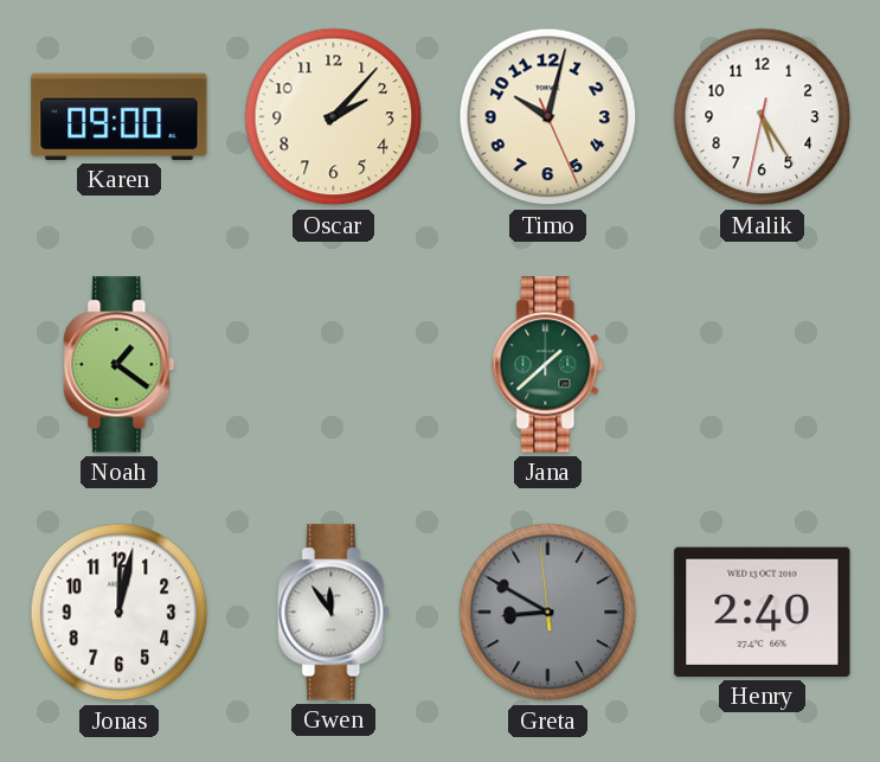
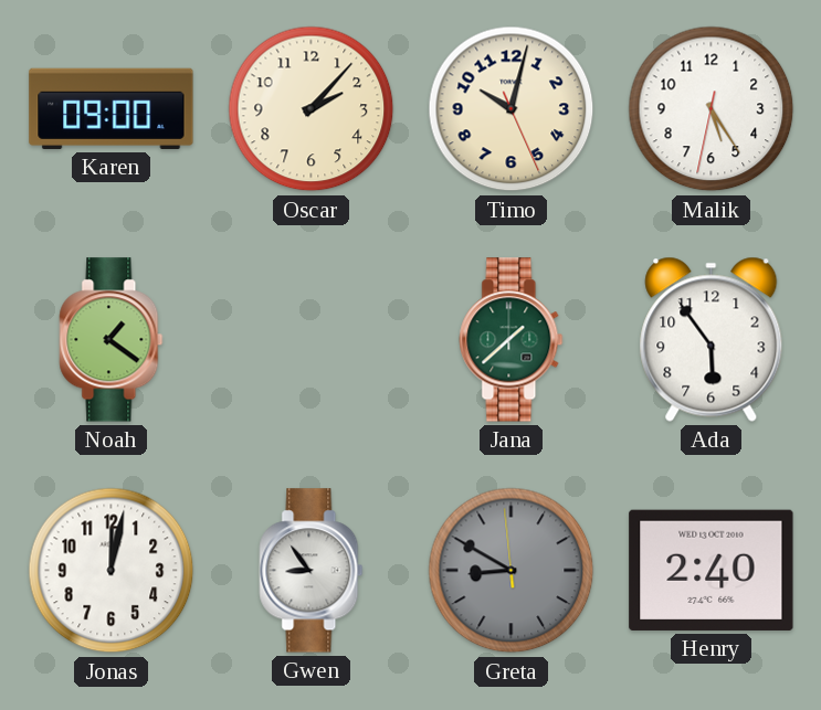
Ada: none -> 5:54
Gwen: 11:54 -> 8:54
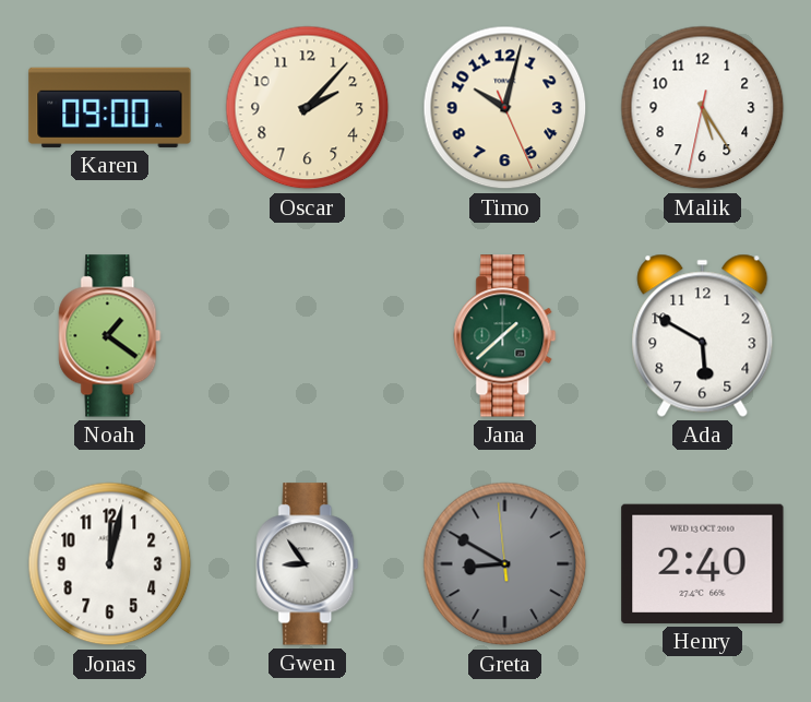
Ada: 5:54 -> 5:50
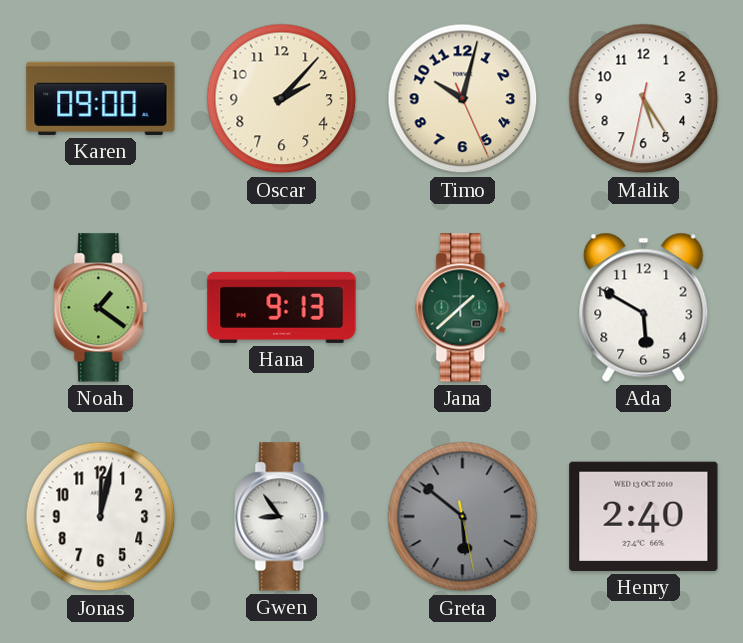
Hana: none -> 9:13
Greta: 8:49 -> 5:51
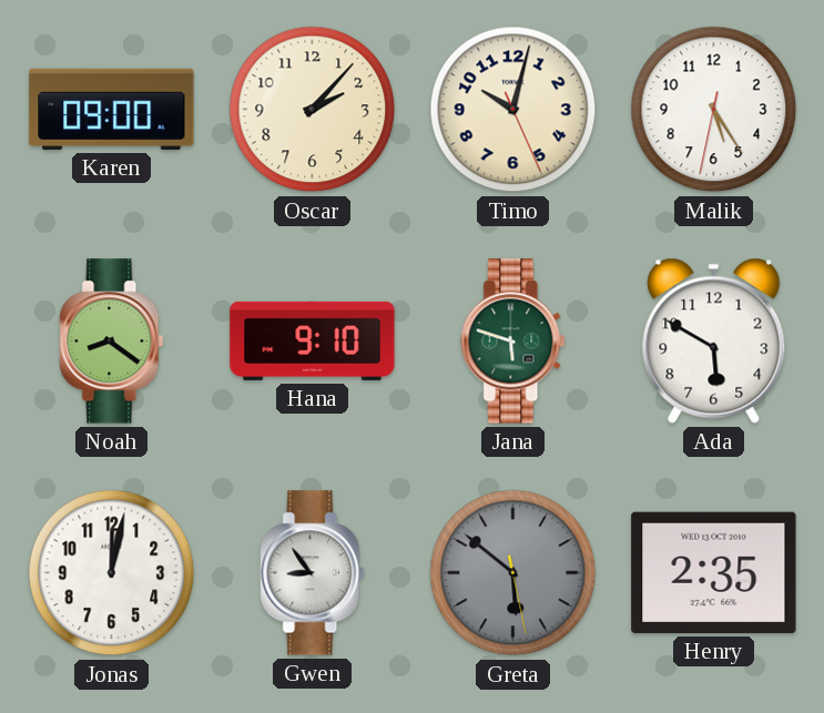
Noah: 1:21 -> 8:21
Hana: 9:13 -> 9:10
Jana: 1:38 -> 5:48
Henry: 2:40 -> 2:35
